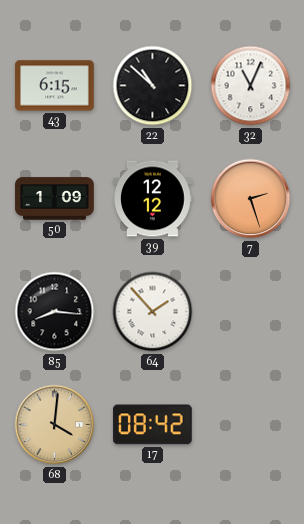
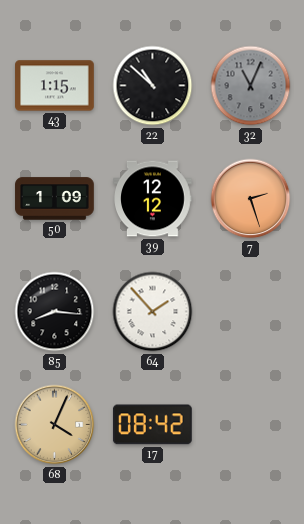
43: 6:15 -> 1:15
32 dial: white -> grey
68: 4:01 -> 4:04
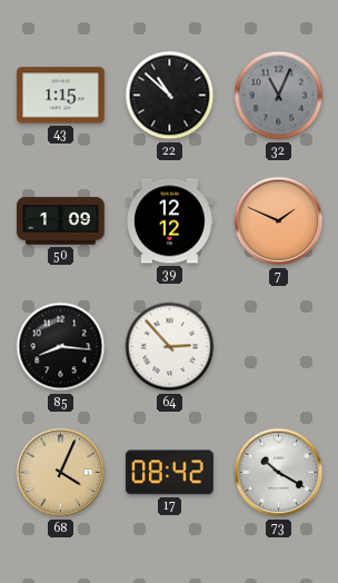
7: 2:27 -> 1:49
64: 1:53 -> 2:53
73: none -> 10:20
